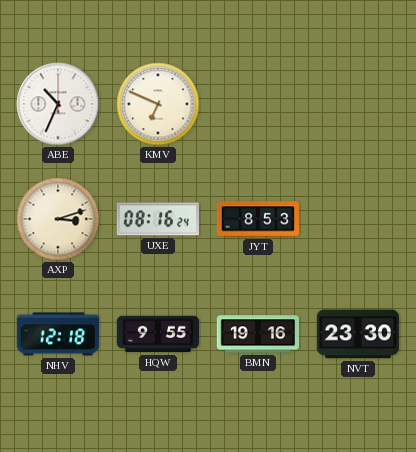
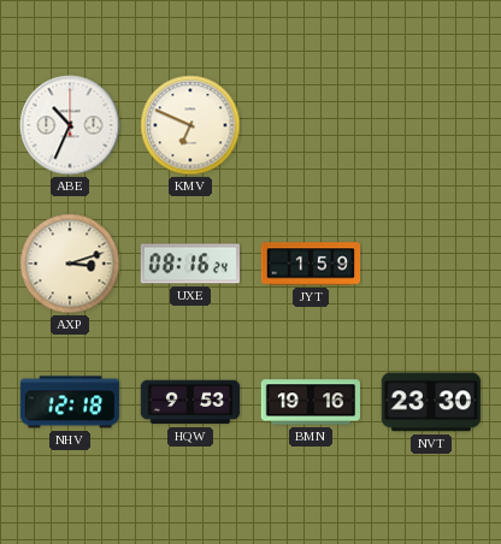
JYT: 8:53 -> 1:59
HQW: 9:55 -> 9:53
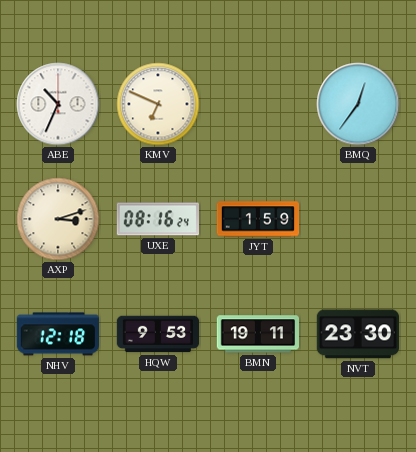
BMQ: none -> 12:36
BMN: 19:16 -> 19:11
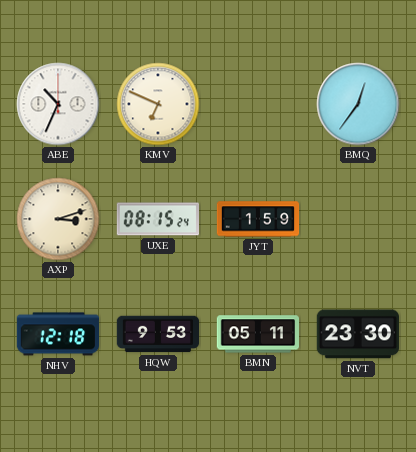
UXE: 08:16 -> 08:15
BMN: 19:11 -> 05:11
